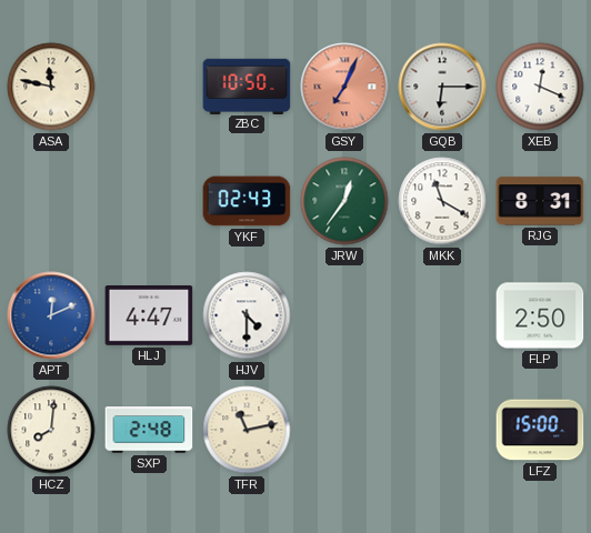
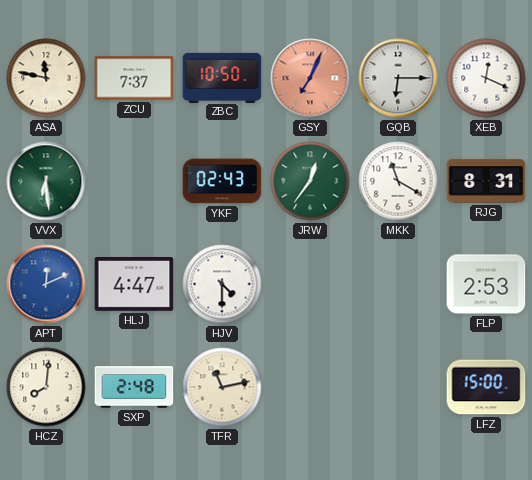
ZCU: none -> 7:37
VVX: none -> 6:29
FLP: 2:50 -> 2:53
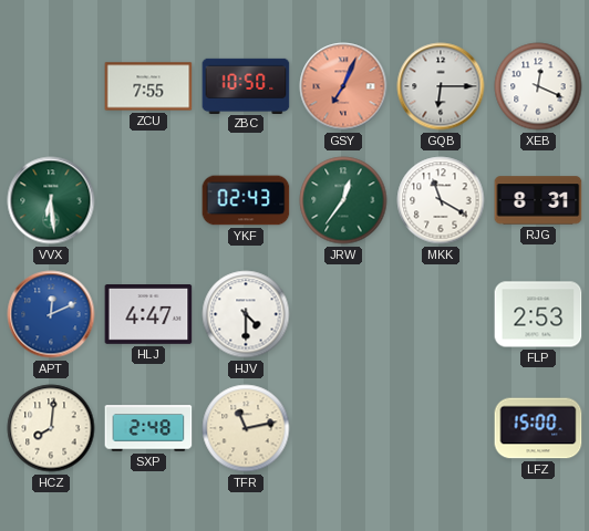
ASA: 11:47 -> none
ZCU: 7:37 -> 7:55
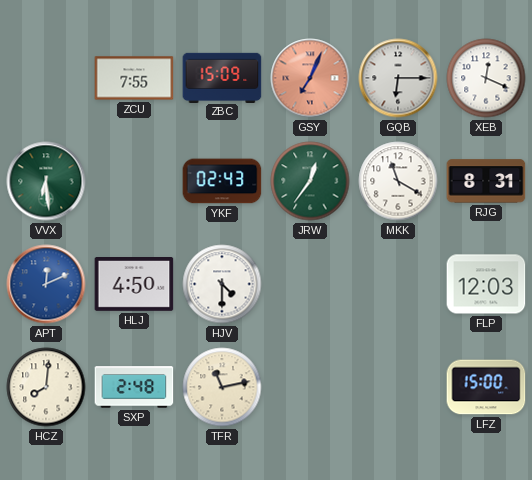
ZBC: 10:50 -> 15:09
HLJ: 4:47 -> 4:50
FLP: 2:53 -> 12:03
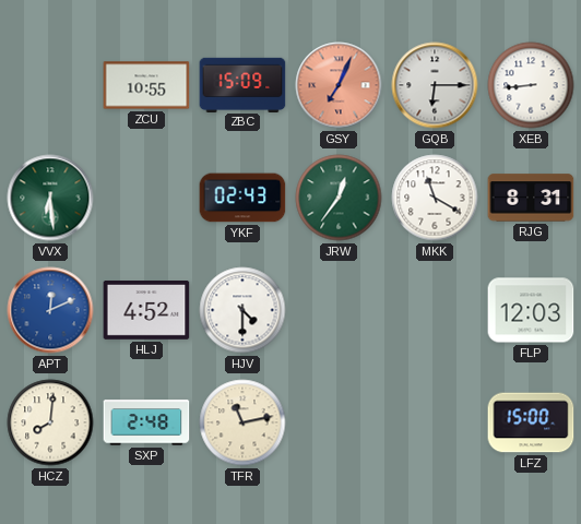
ZCU: 7:55 -> 10:55
XEB: 12:19 -> 8:44
HLJ: 4:50 -> 4:52
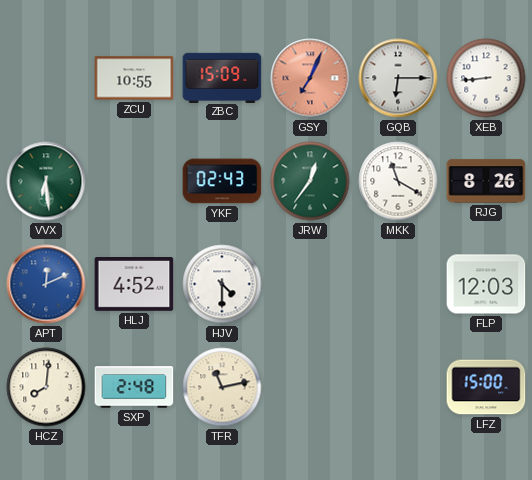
RJG: 8:31 -> 8:26
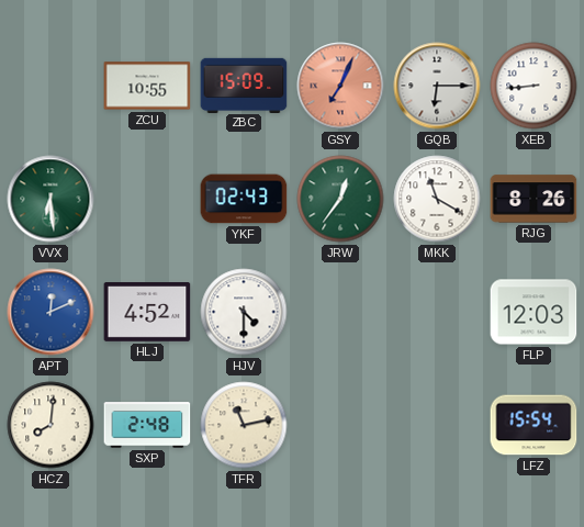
LFZ: 15:00 -> 15:54
